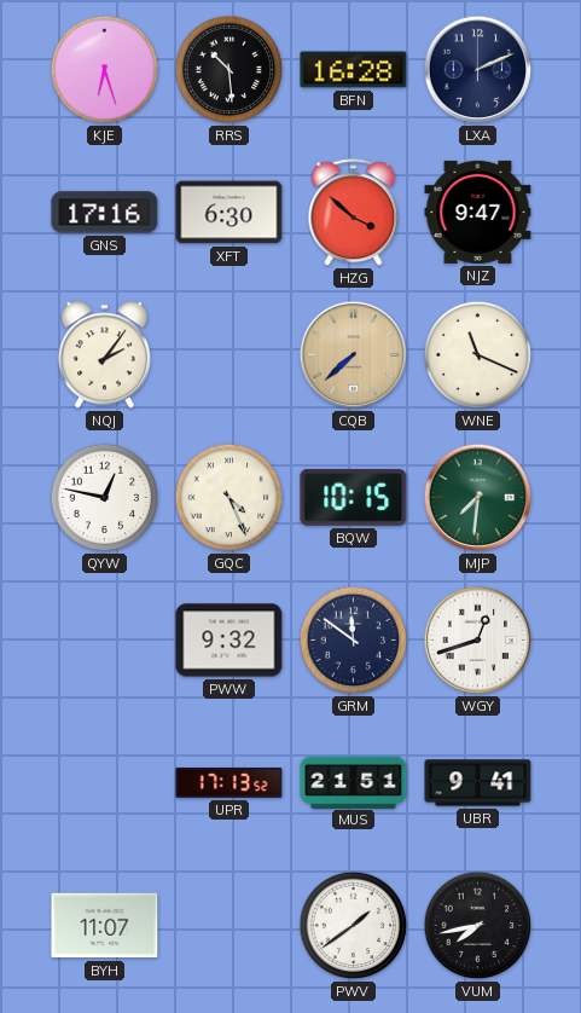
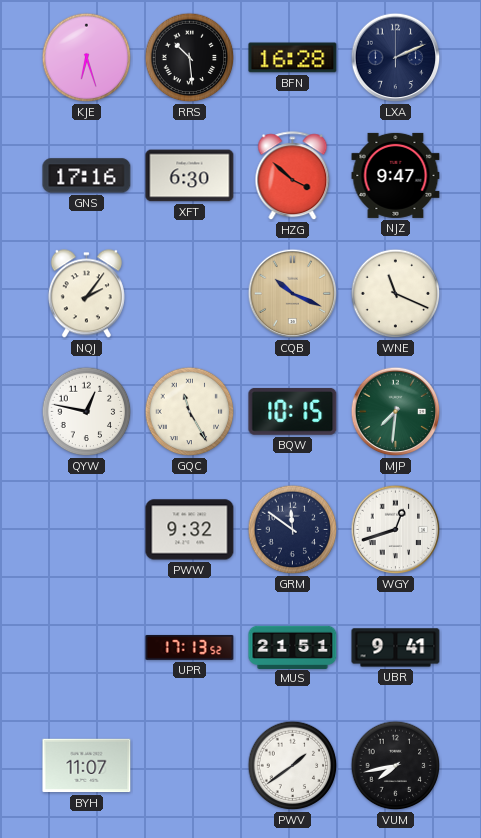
CQB: 7:38 -> 10:19
GQC: 4:26 -> 11:25
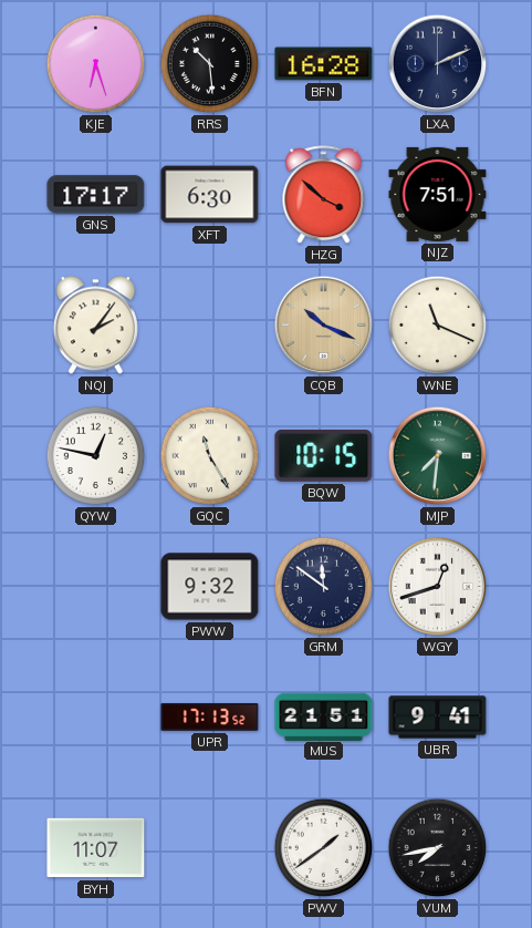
GNS: 17:16 -> 17:17
NJZ: 9:47 -> 7:51
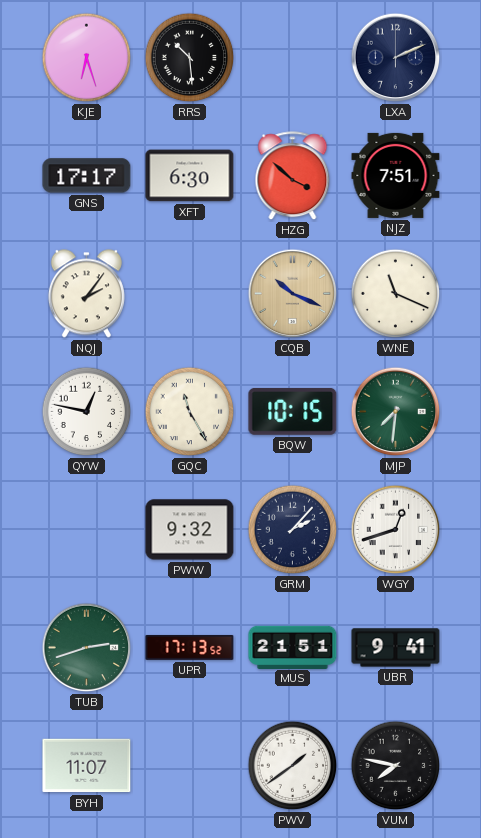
BFN: 16:28 -> none
GRM: 11:51 -> 2:07
TUB: none -> 2:42
VUM: 7:43 -> 7:47
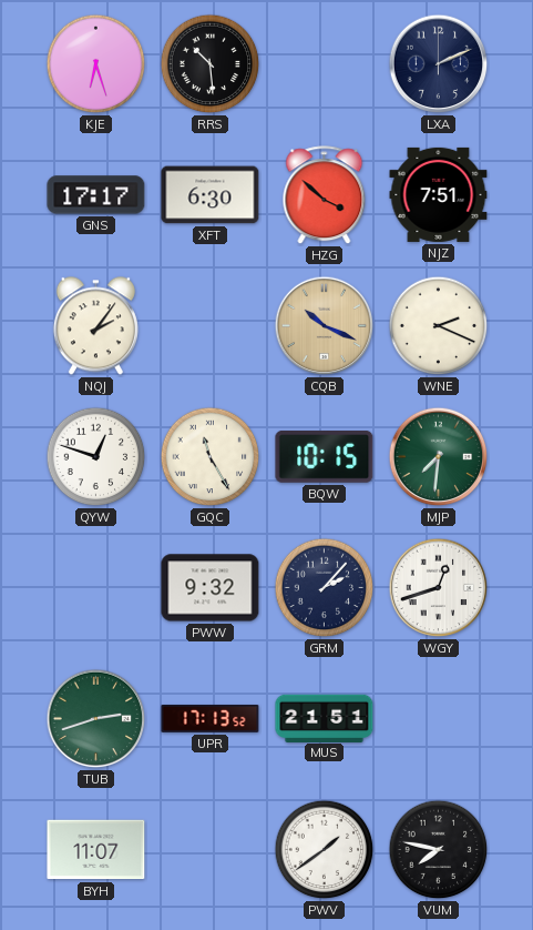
WNE: 11:19 -> 2:19
QYW: 12:47 -> 12:48
UBR: 9:41 -> none
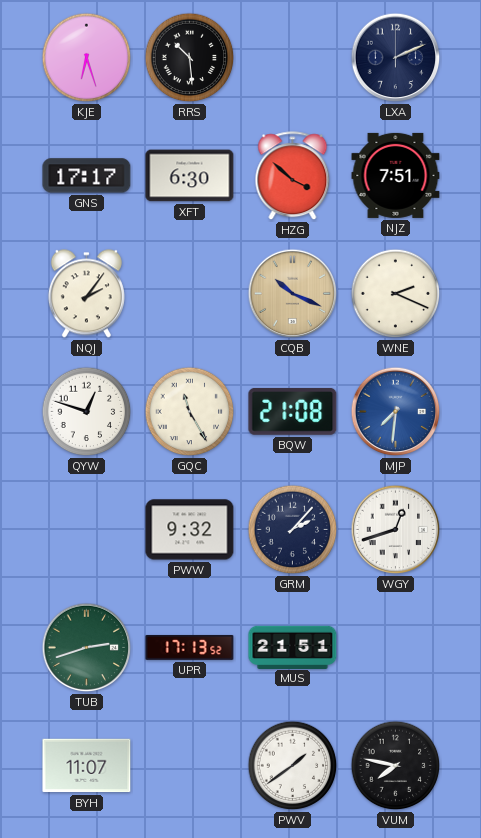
BQW: 10:15 -> 21:08
MJP dial: green -> blue
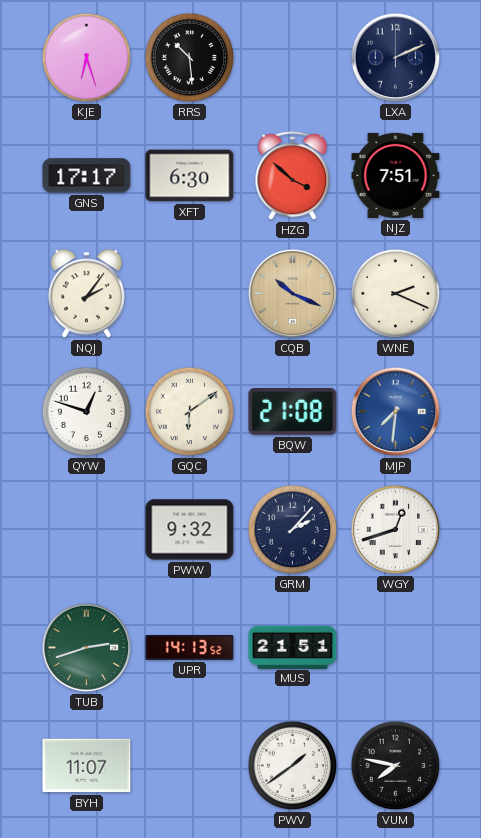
GQC: 11:25 -> 6:09
UPR: 17:13 -> 14:13
